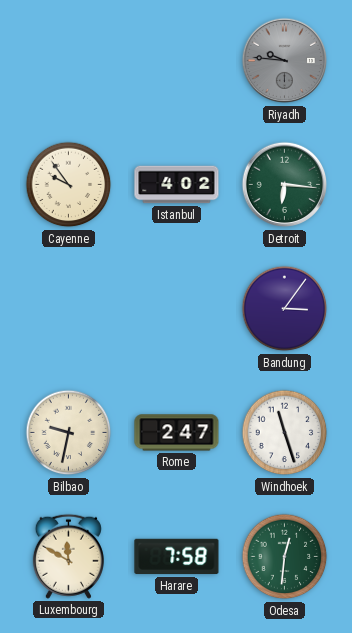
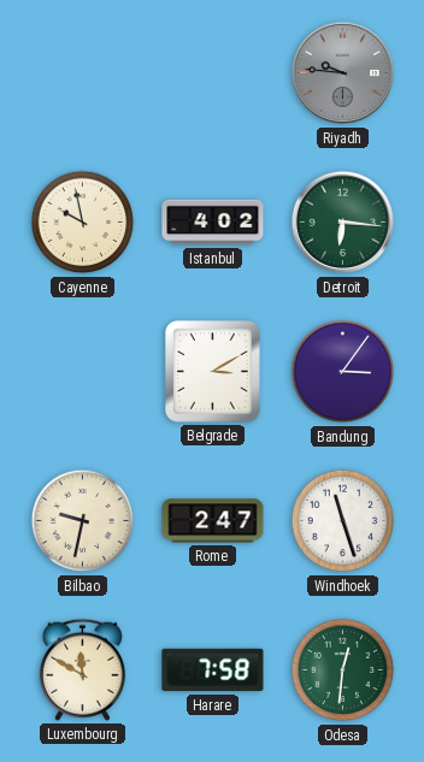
Cayenne: 9:54 -> 9:58
Belgrade: none -> 3:10
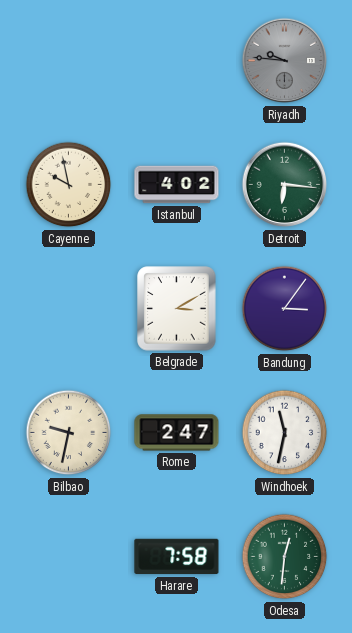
Windhoek: 11:27 -> 11:32
Luxembourg: 11:50 -> none
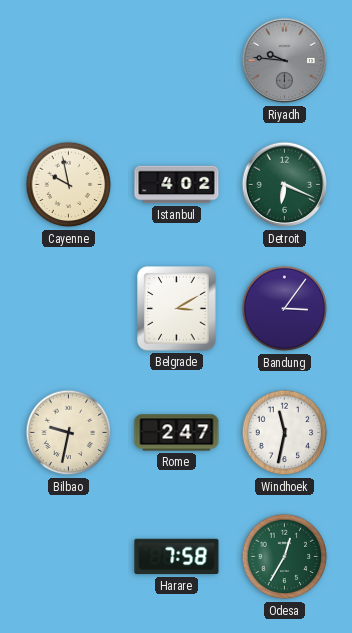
Detroit: 6:16 -> 6:19
Odesa: 12:31 -> 12:35
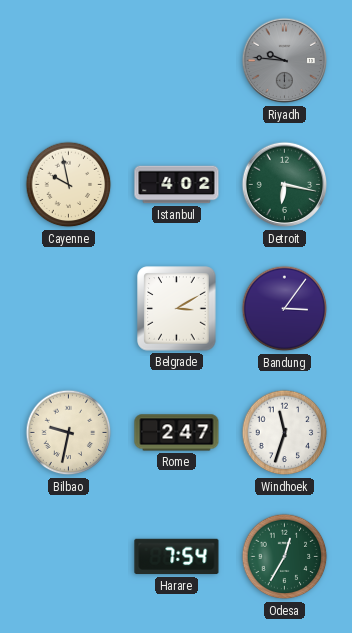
Detroit: 6:19 -> 6:17
Windhoek: 11:32 -> 11:33
Harare: 7:58 -> 7:54
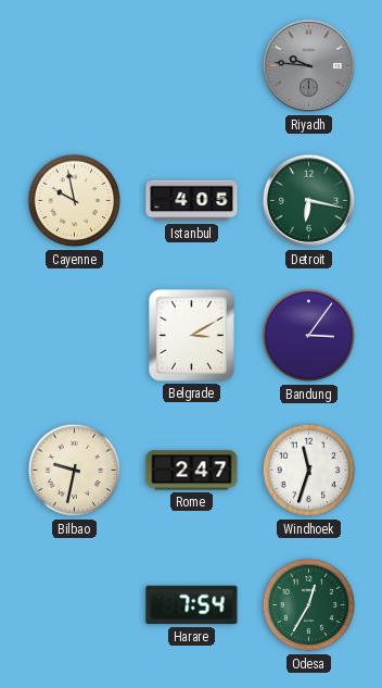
Istanbul: 4:02 -> 4:05
